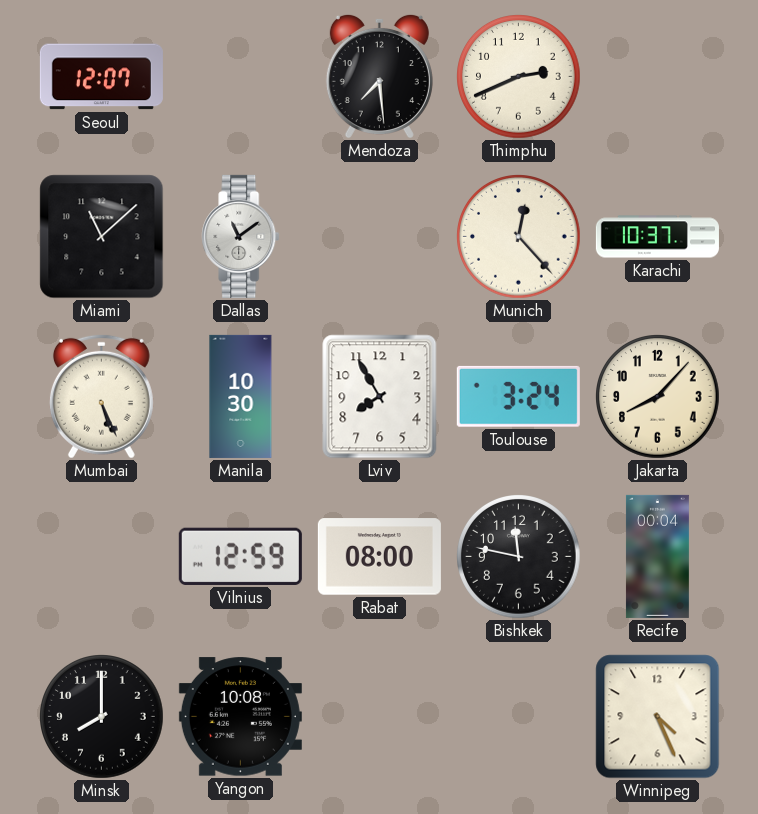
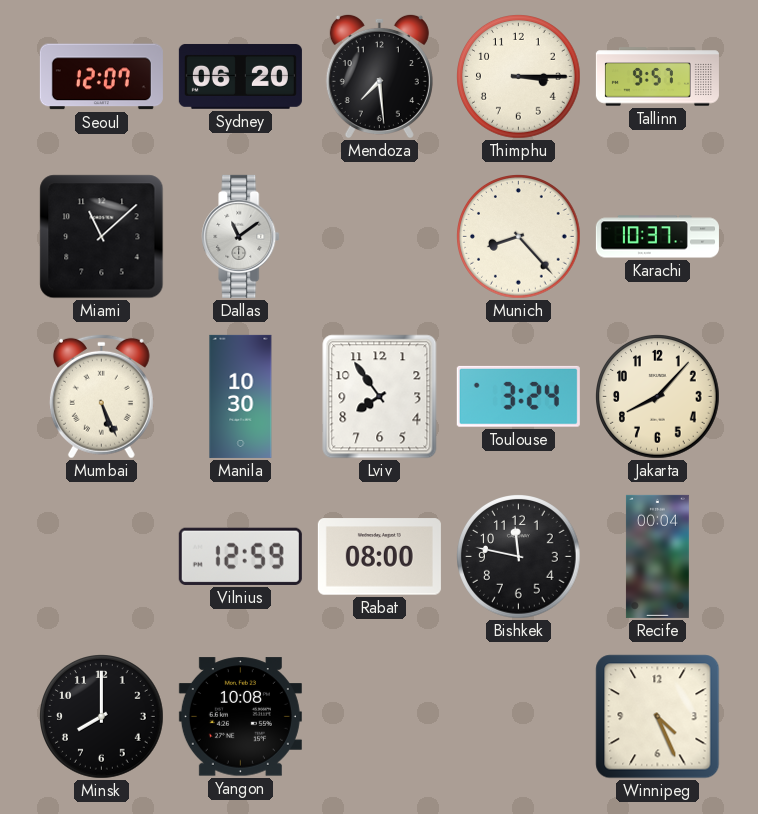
Sydney: none -> 06:20
Thimphu: 2:41 -> 3:15
Tallinn: none -> 9:57
Munich: 12:23 -> 8:23
Lviv: 7:55 -> 7:54
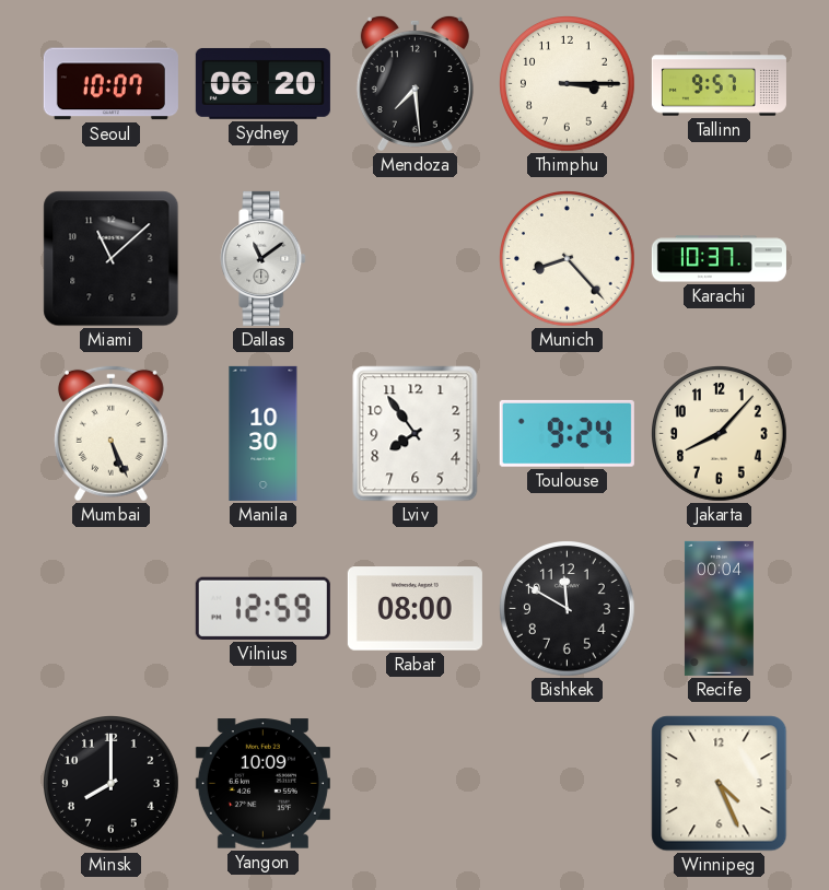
Seoul: 12:07 -> 10:07
Toulouse: 3:24 -> 9:24
Bishkek: 11:47 -> 11:50
Yangon: 10:08 -> 10:09
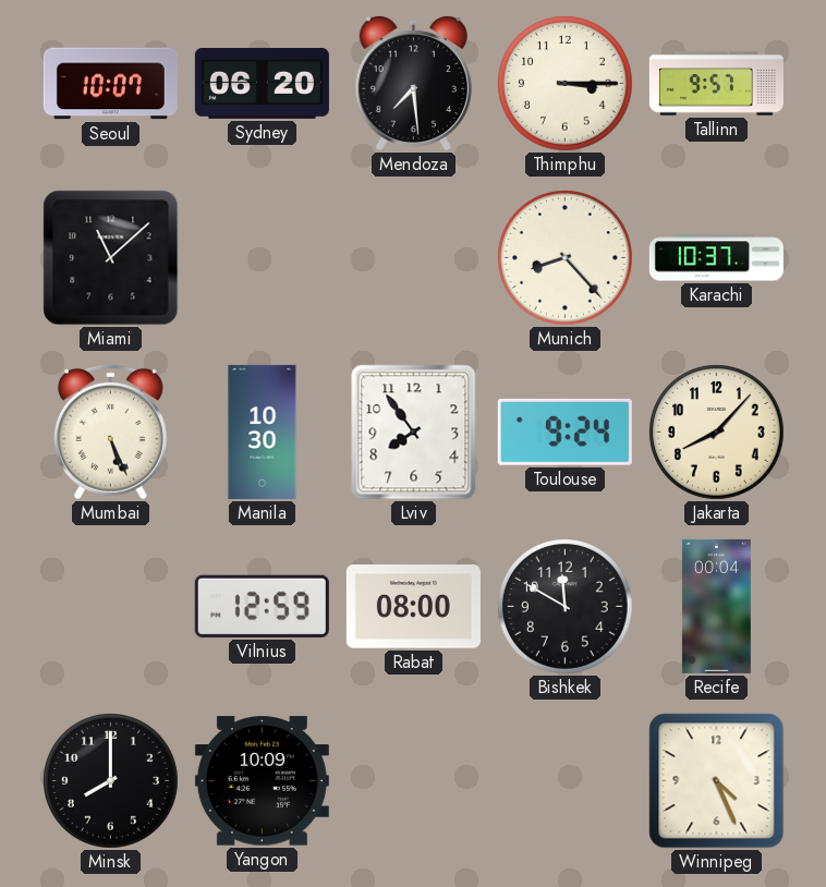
Dallas: 11:09 -> none
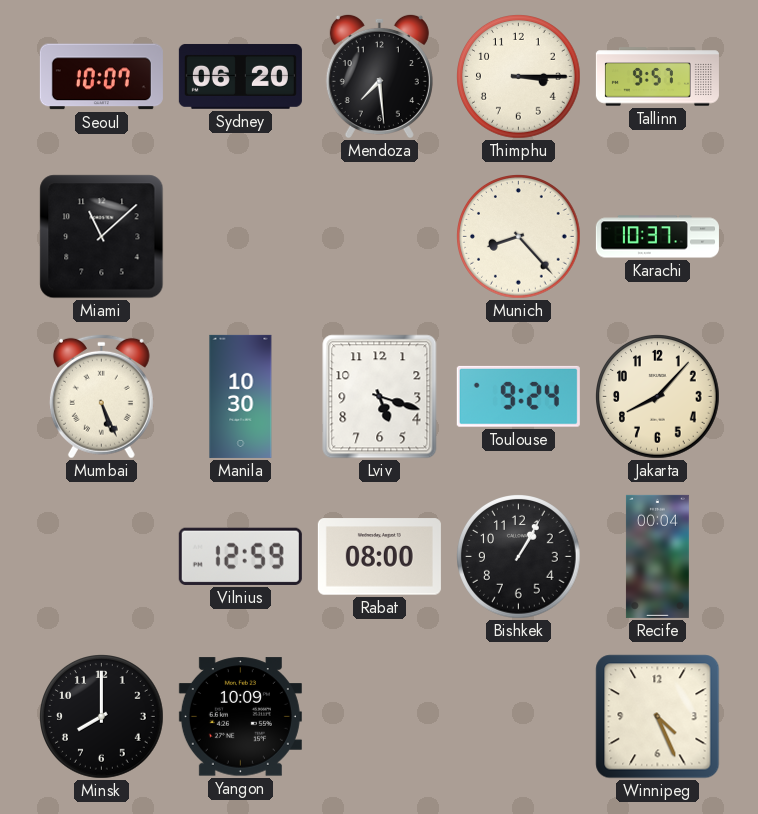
Lviv: 7:54 -> 5:18
Bishkek: 11:50 -> 1:05
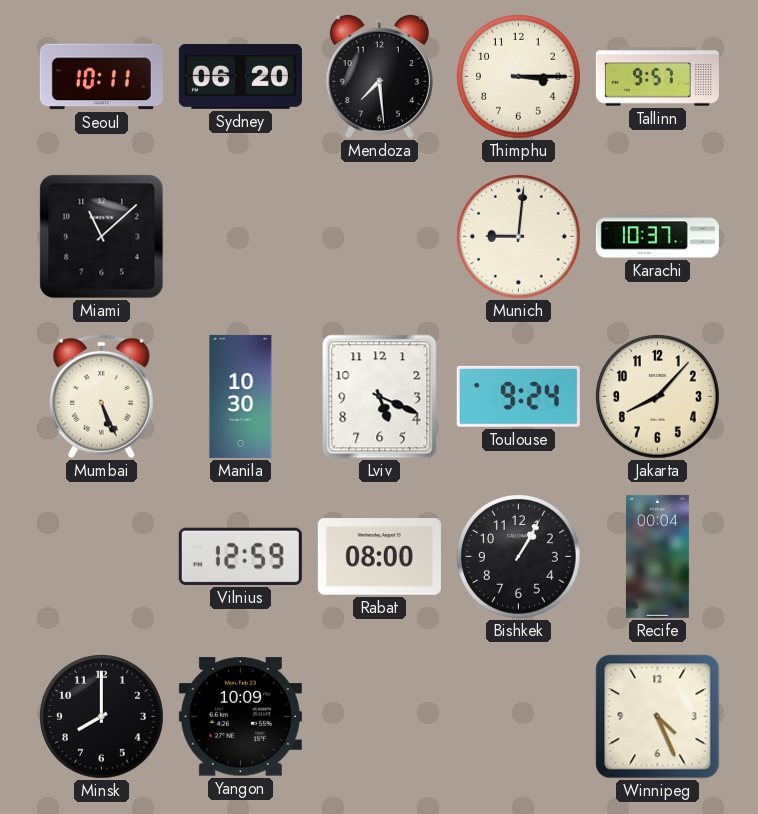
Seoul: 10:07 -> 10:11
Munich: 8:23 -> 9:01
Lviv: 5:18 -> 5:19
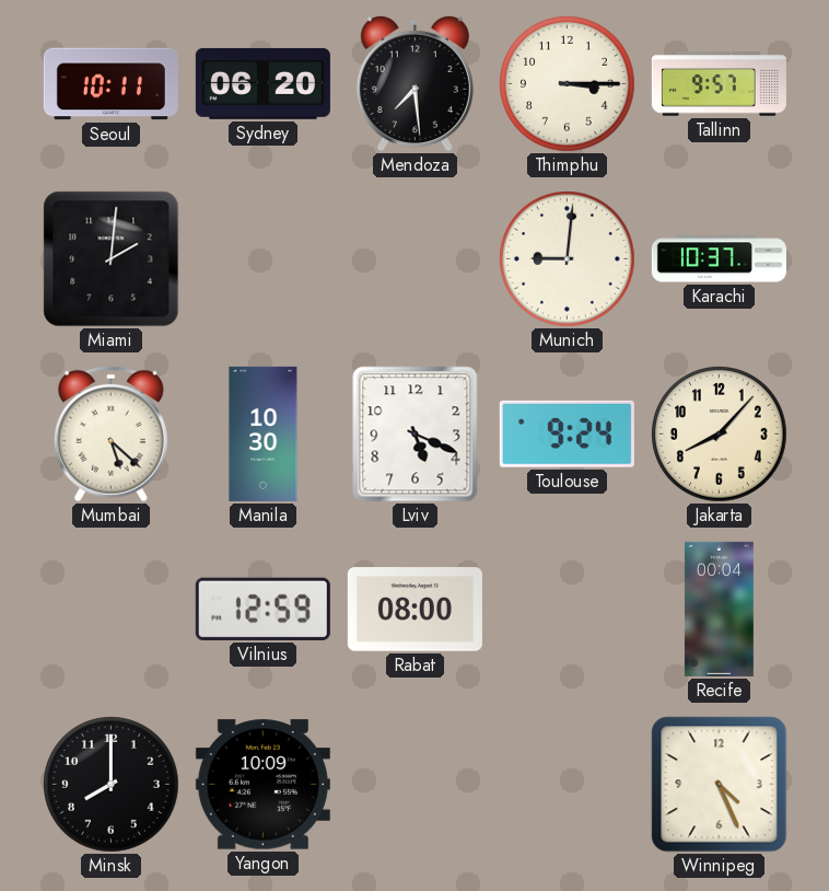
Miami: 11:08 -> 2:01
Mumbai: 5:26 -> 5:22
Bishkek: 1:05 -> none
